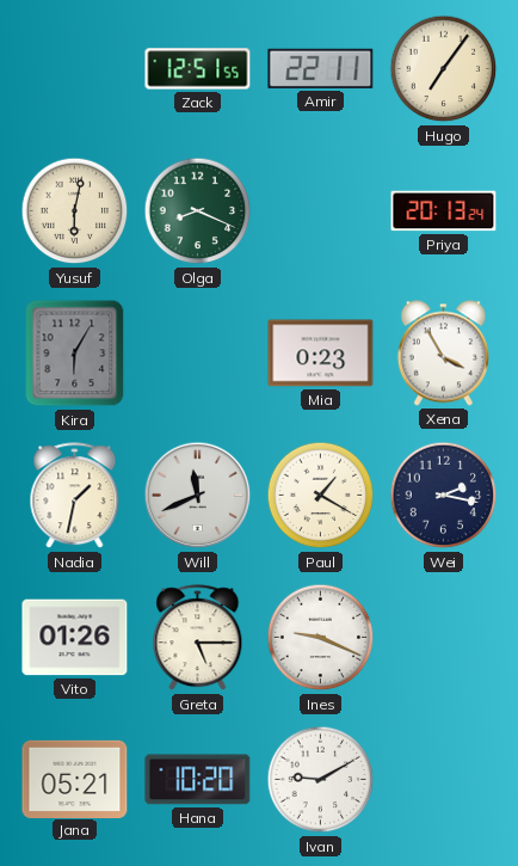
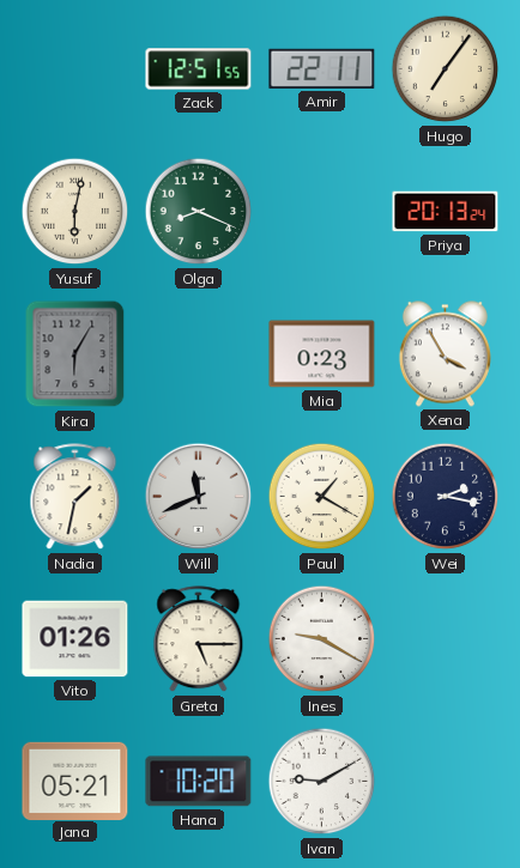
Ines: 9:19 -> 9:20
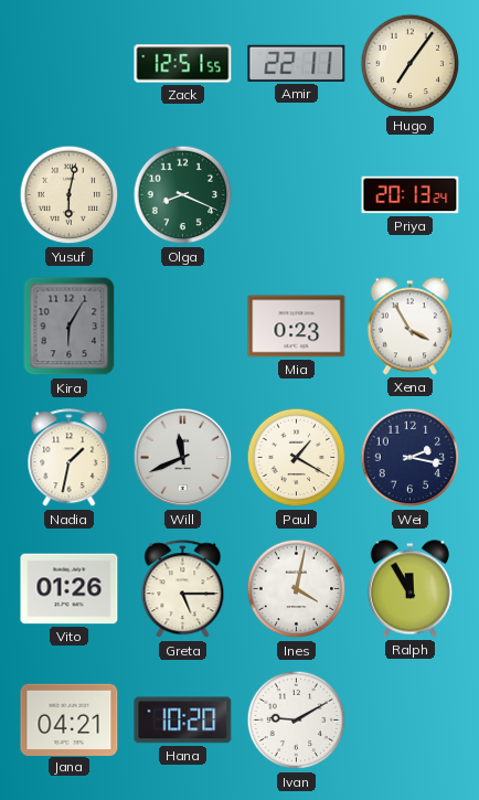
Ines: 9:20 -> 4:02
Ralph: none -> 11:55
Jana: 05:21 -> 04:21
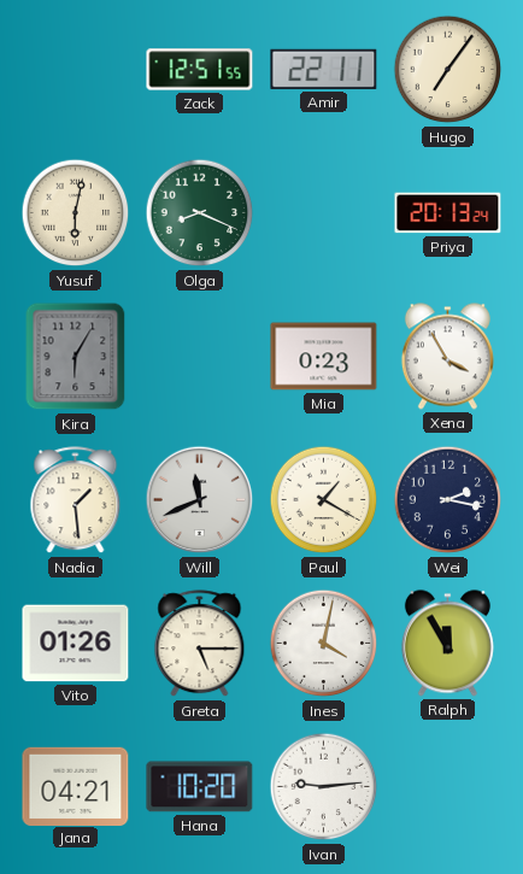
Nadia: 1:32 -> 1:29
Ivan: 9:10 -> 9:14
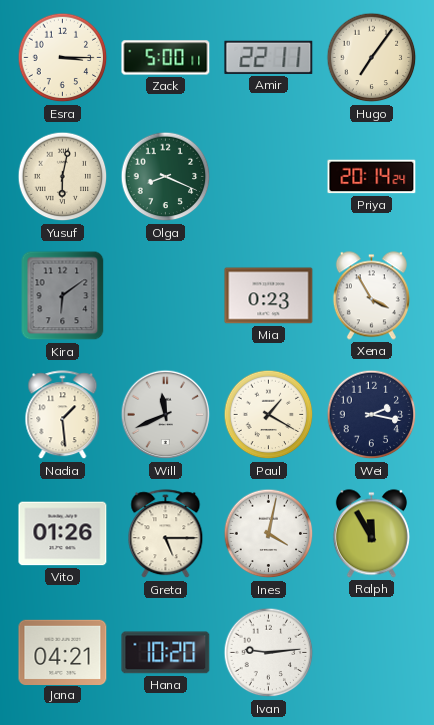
Esra: none -> 3:15
Zack: 12:51 -> 5:00
Priya: 20:13 -> 20:14
Kira: 6:05 -> 6:09
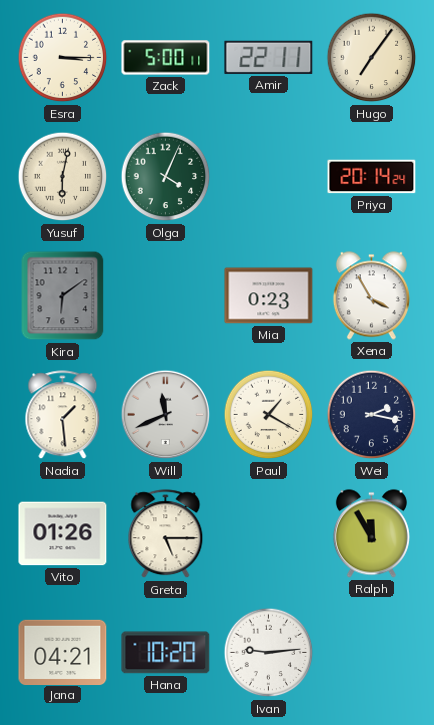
Olga: 8:19 -> 4:04
Ines: 4:02 -> none
